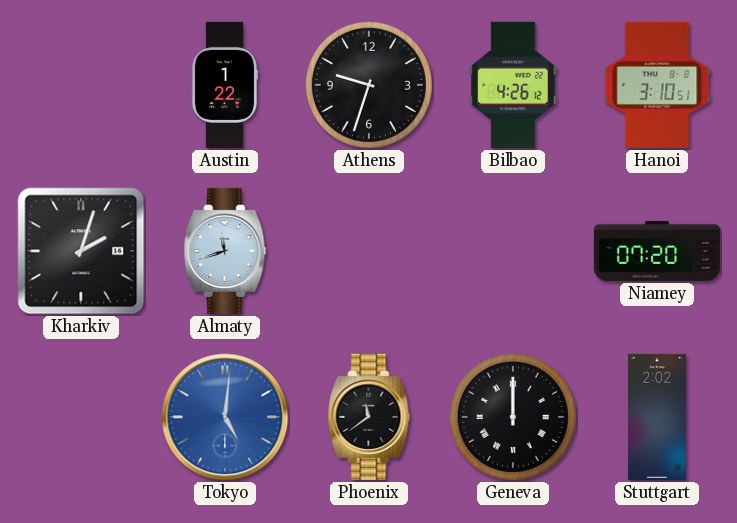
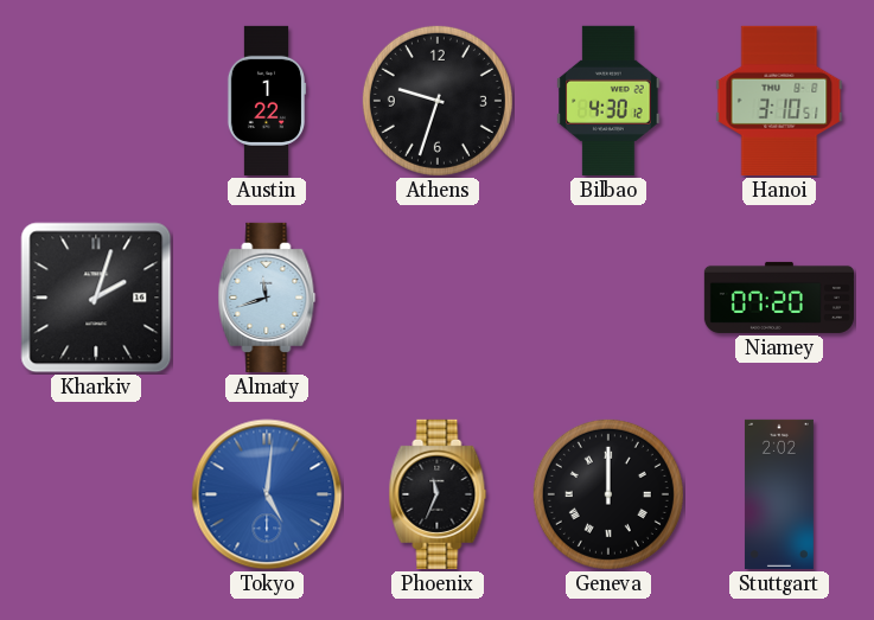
Bilbao: 4:26 -> 4:30
Phoenix: 11:39 -> 11:34
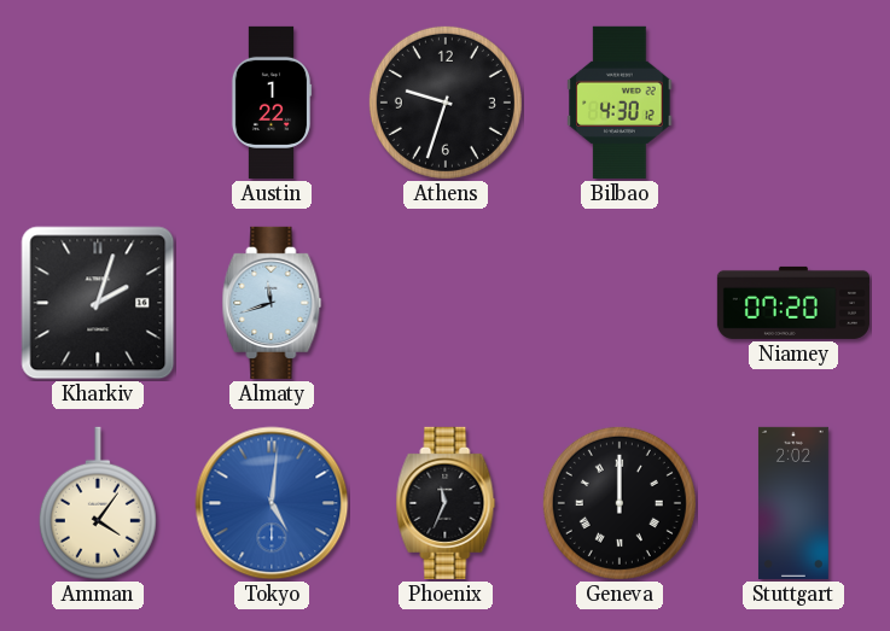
Hanoi: 3:10 -> none
Amman: none -> 4:06
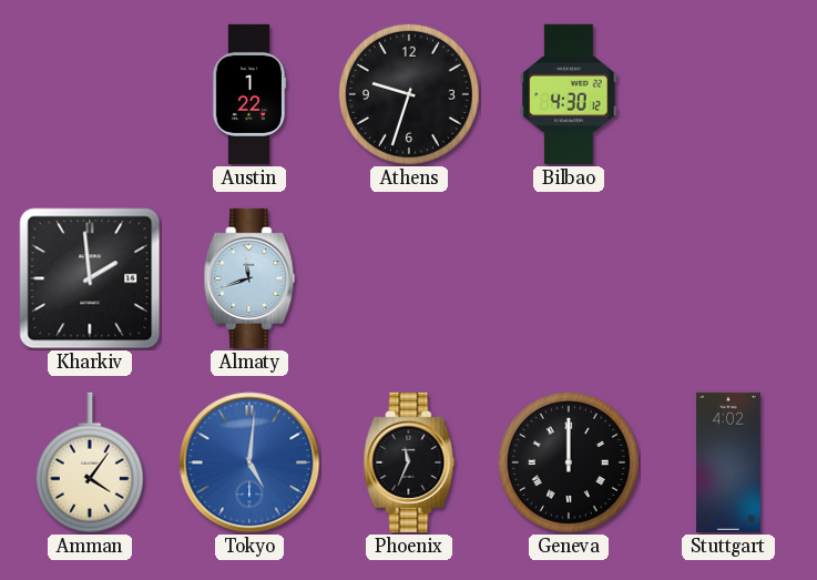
Kharkiv: 2:03 -> 1:59
Niamey: 07:20 -> none
Stuttgart: 2:02 -> 4:02
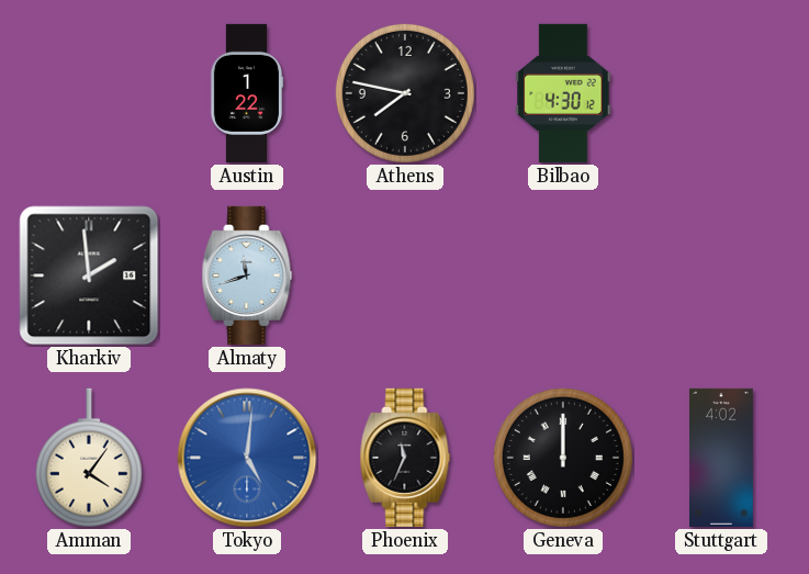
Athens: 9:33 -> 7:47
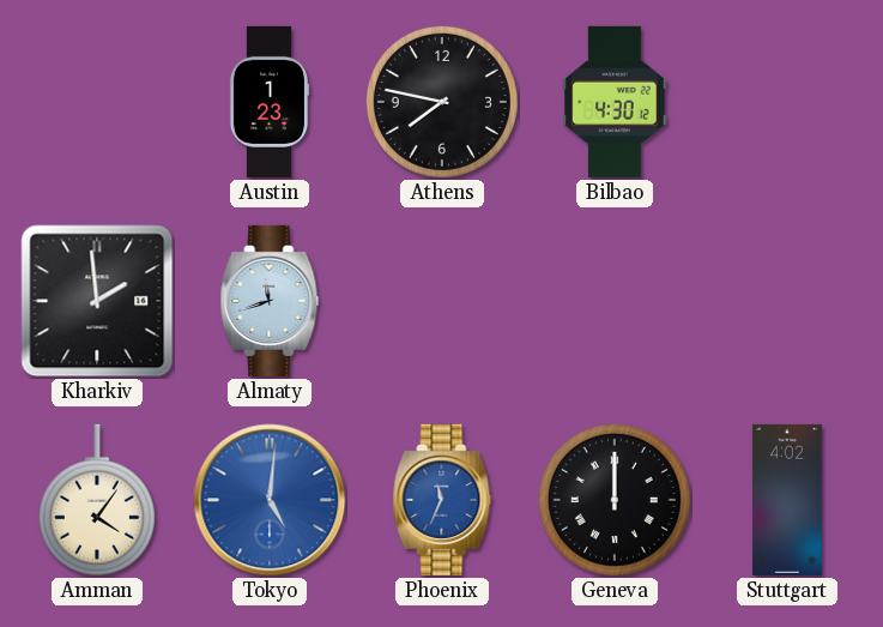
Austin: 1:22 -> 1:23
Phoenix dial: black -> blue
